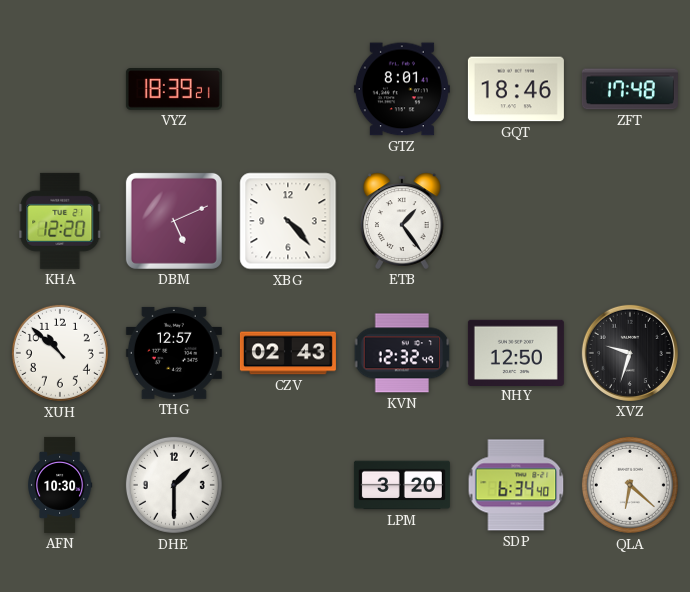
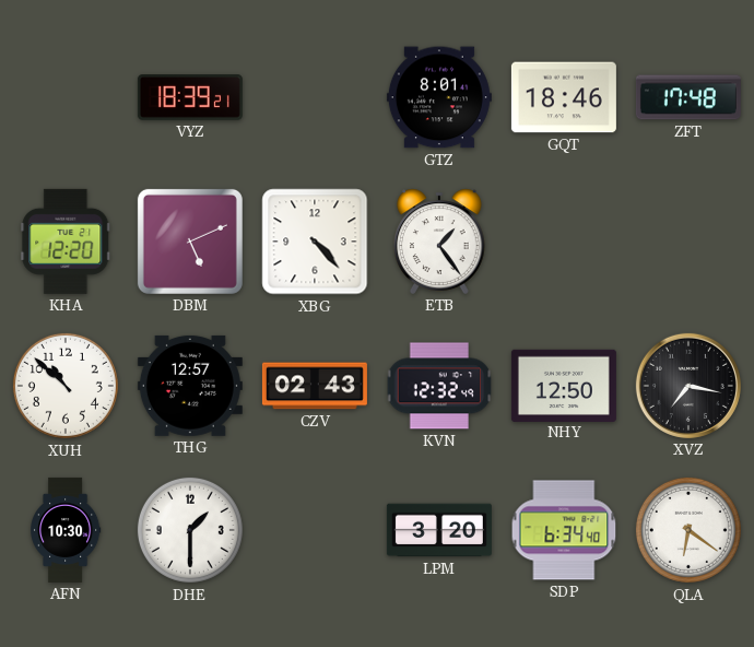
XVZ: 9:33 -> 7:17
QLA: 6:22 -> 6:21
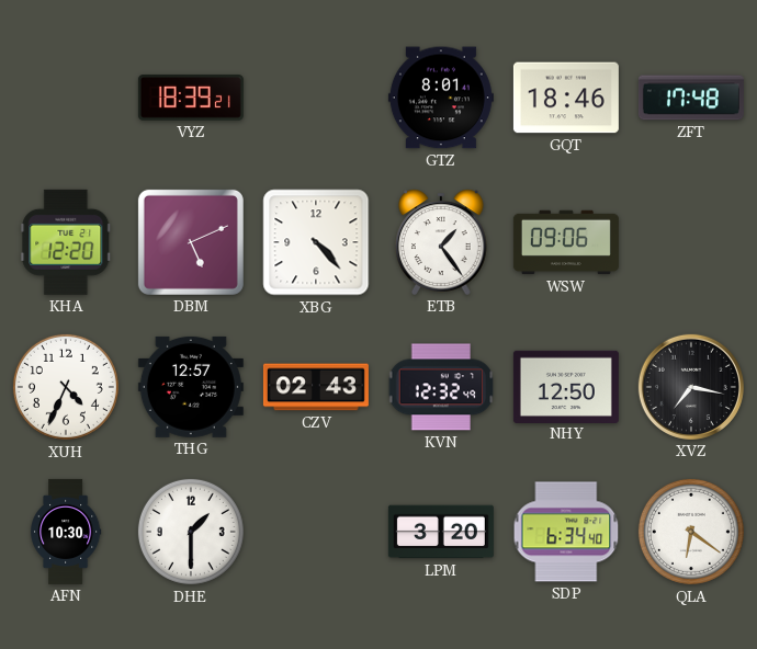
WSW: none -> 09:06
XUH: 10:52 -> 4:34
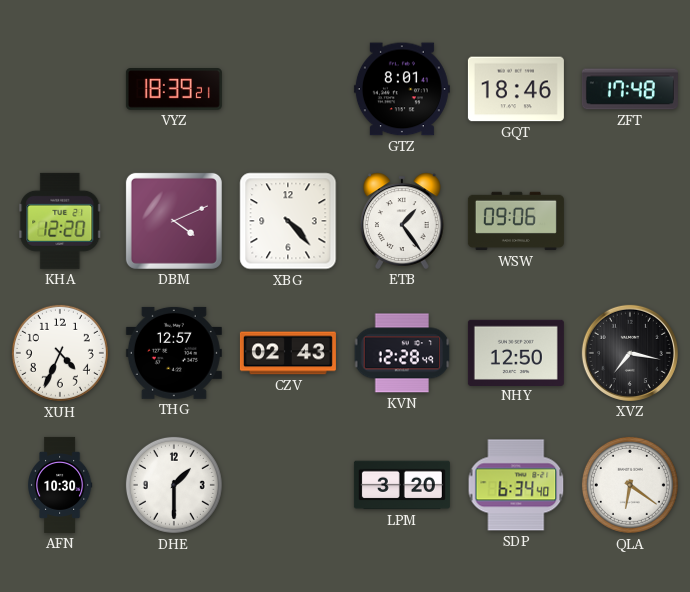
DBM: 5:11 -> 4:11
KVN: 12:32 -> 12:28
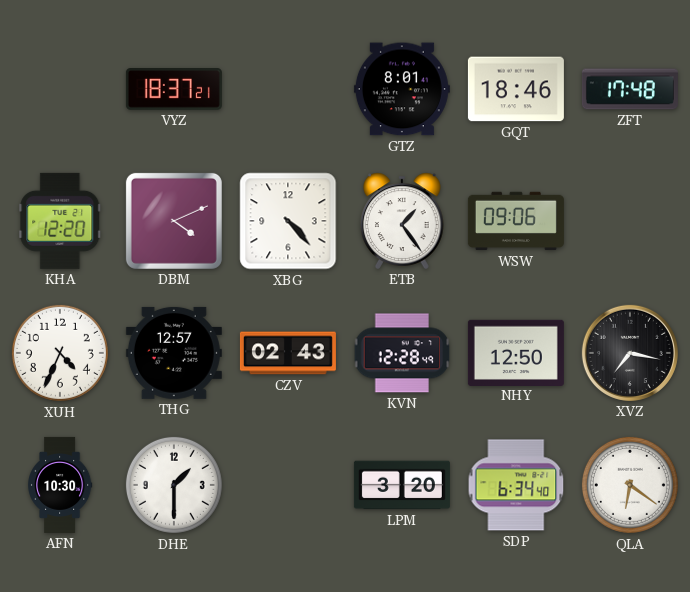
VYZ: 18:39 -> 18:37
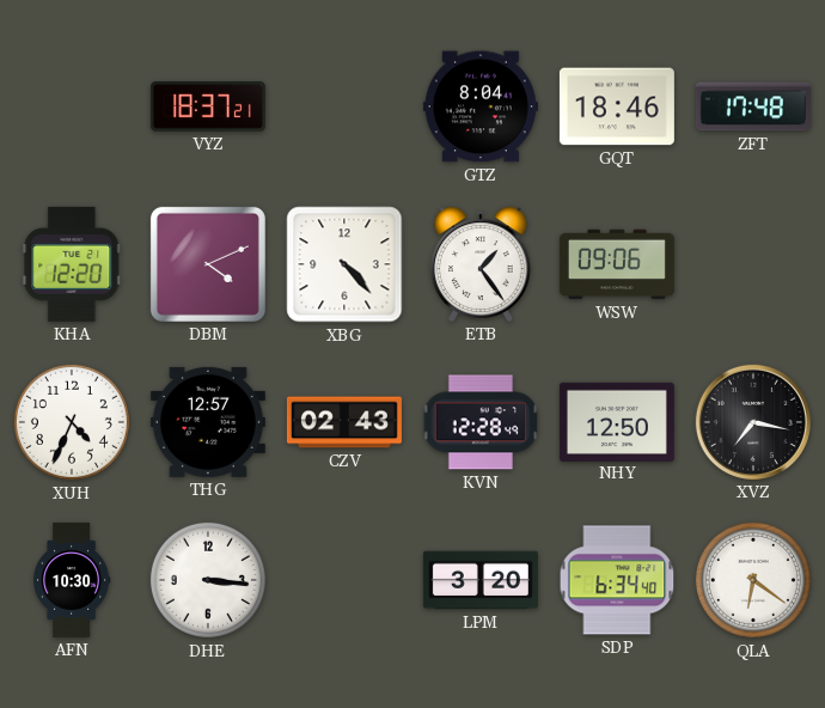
GTZ: 8:01 -> 8:04
DHE: 1:30 -> 3:16
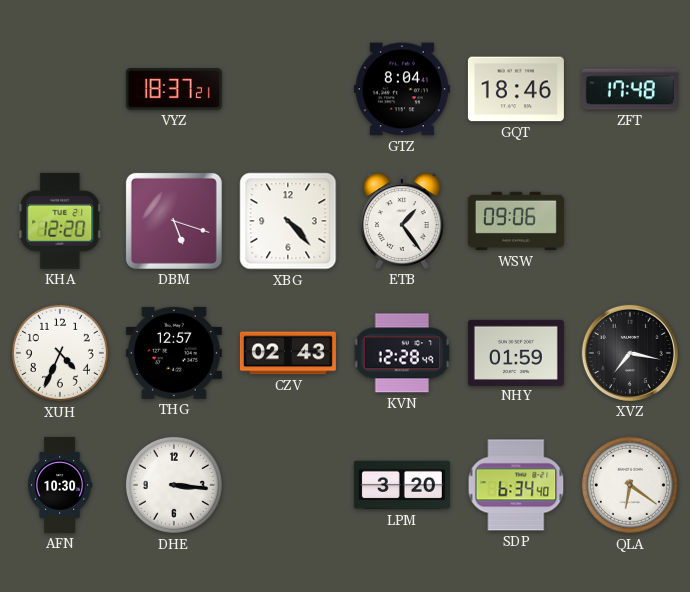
DBM: 4:11 -> 5:18
NHY: 12:50 -> 01:59
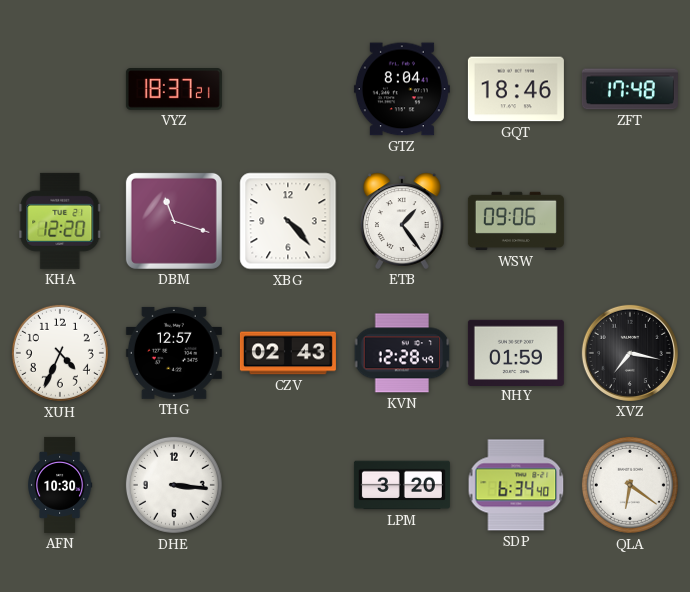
DBM: 5:18 -> 11:18
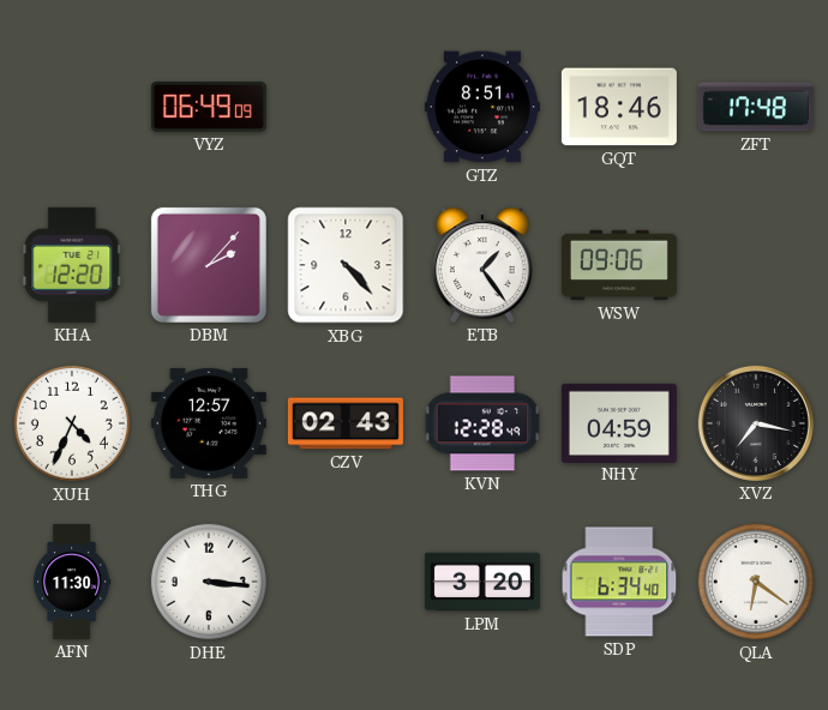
VYZ: 18:37 -> 06:49
GTZ: 8:04 -> 8:51
DBM: 11:18 -> 2:07
NHY: 01:59 -> 04:59
AFN: 10:30 -> 11:30
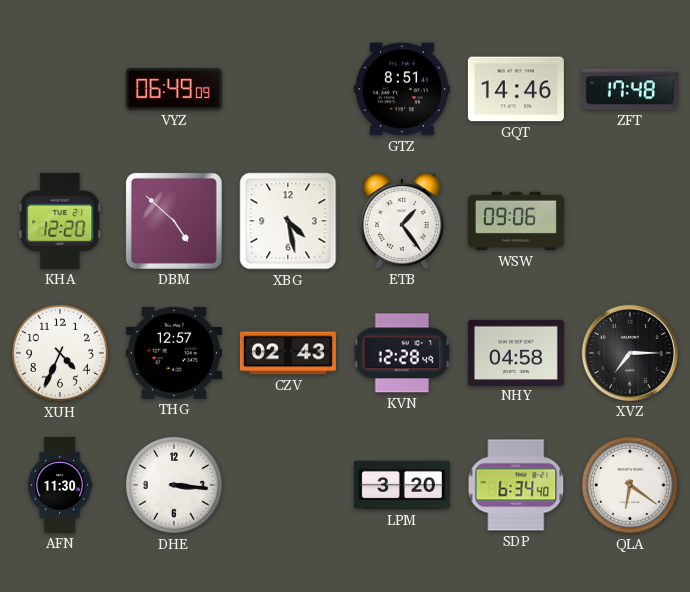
GQT: 18:46 -> 14:46
DBM: 2:07 -> 4:52
XBG: 4:23 -> 4:28
NHY: 04:59 -> 04:58
XVZ: 7:17 -> 7:15
